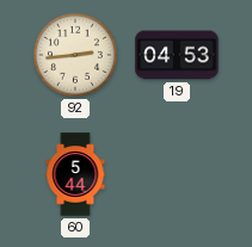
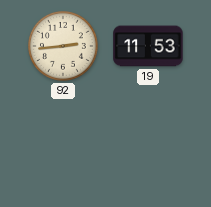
19: 04:53 -> 11:53
60: 5:44 -> none
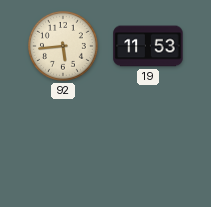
92: 2:44 -> 5:44
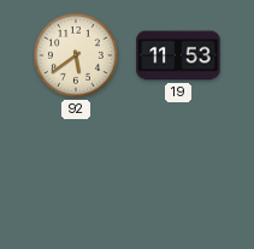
92: 5:44 -> 5:39
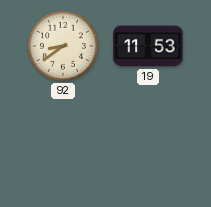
92: 5:39 -> 8:39
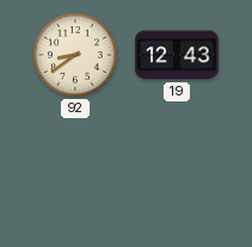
19: 11:53 -> 12:43
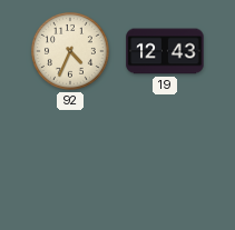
92: 8:39 -> 4:34
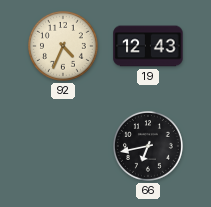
66: none -> 6:43
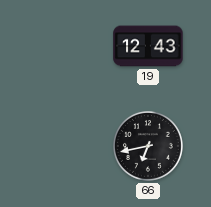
92: 4:34 -> none
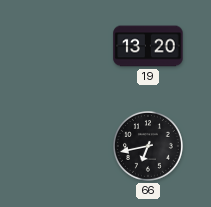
19: 12:43 -> 13:20
